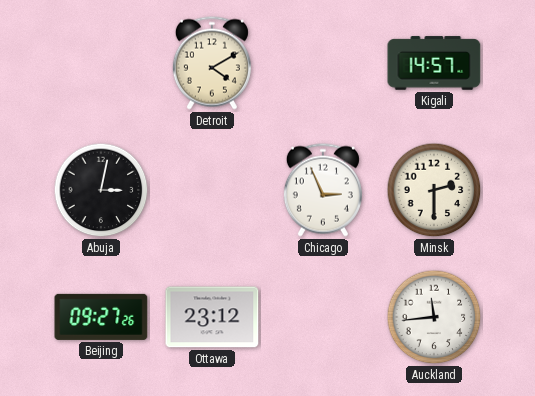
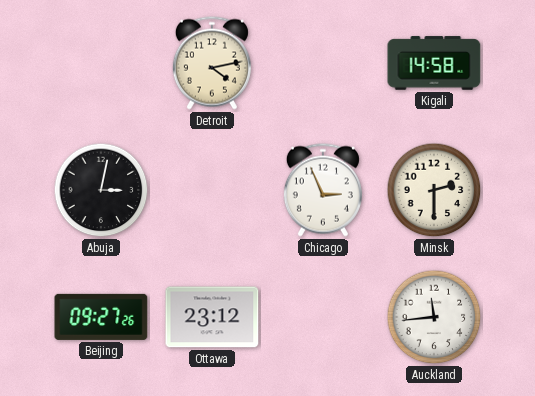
Detroit: 4:10 -> 4:13
Kigali: 14:57 -> 14:58
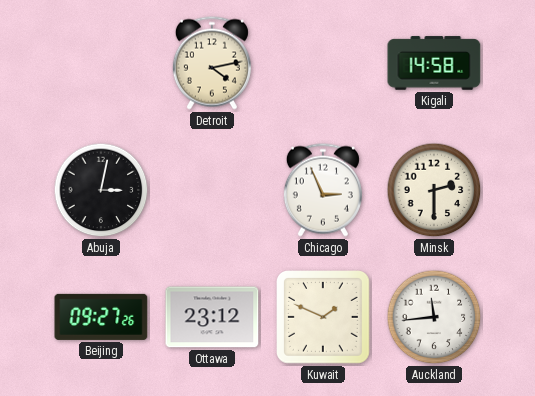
Kuwait: none -> 1:49
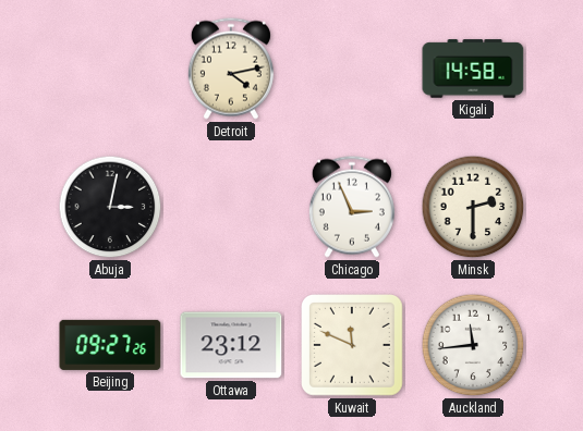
Kuwait: 1:49 -> 11:49
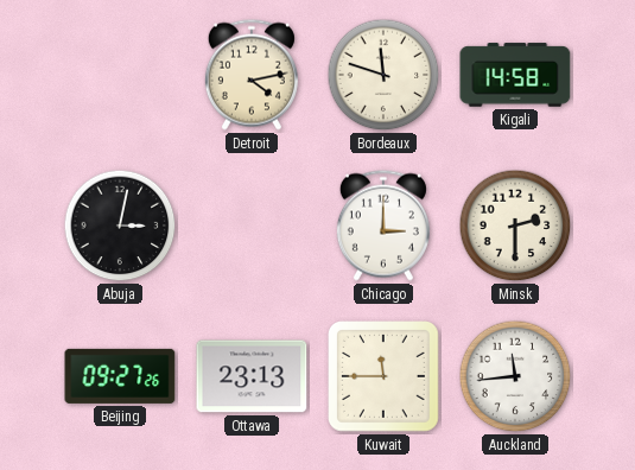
Bordeaux: none -> 11:48
Chicago: 2:56 -> 3:00
Ottawa: 23:12 -> 23:13
Kuwait: 11:49 -> 11:45
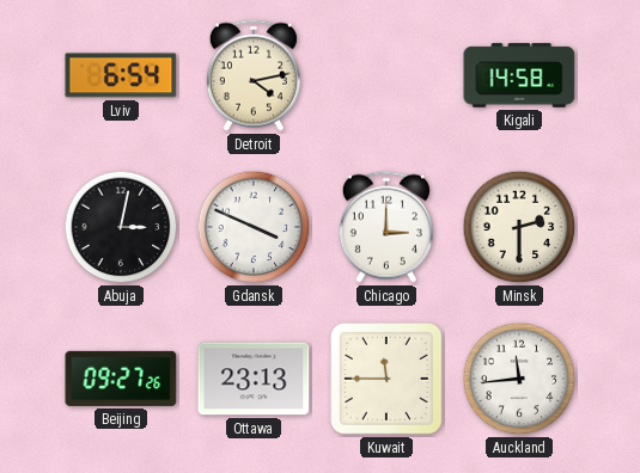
Lviv: none -> 6:54
Bordeaux: 11:48 -> none
Gdansk: none -> 3:49
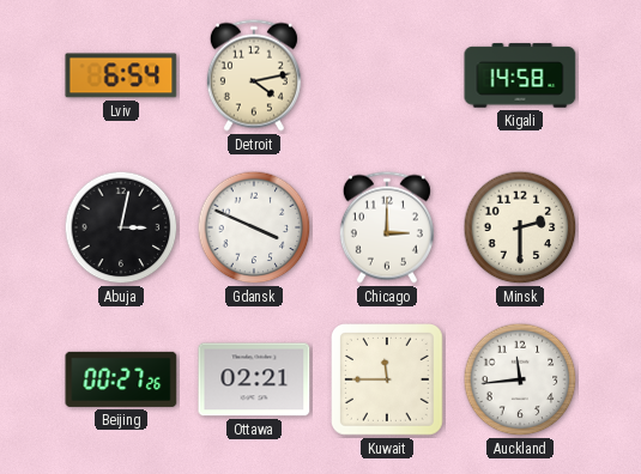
Beijing: 09:27 -> 00:27
Ottawa: 23:13 -> 02:21
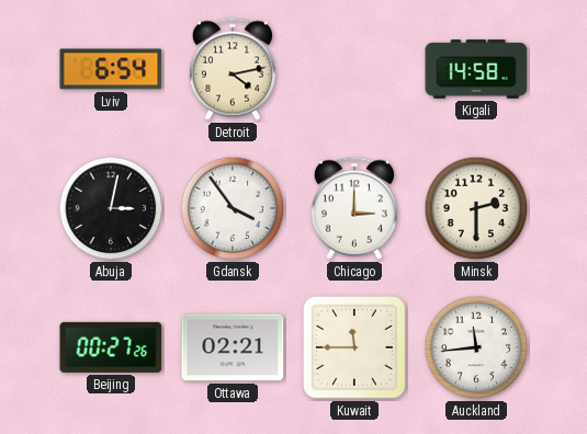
Gdansk: 3:49 -> 3:54
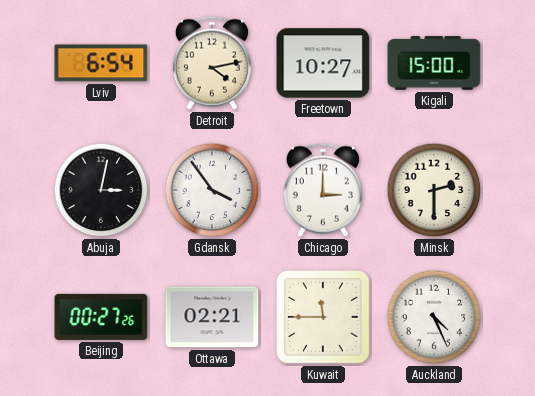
Freetown: none -> 10:27
Kigali: 14:58 -> 15:00
Auckland: 11:44 -> 4:26
